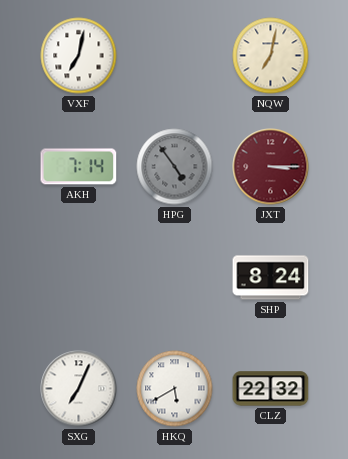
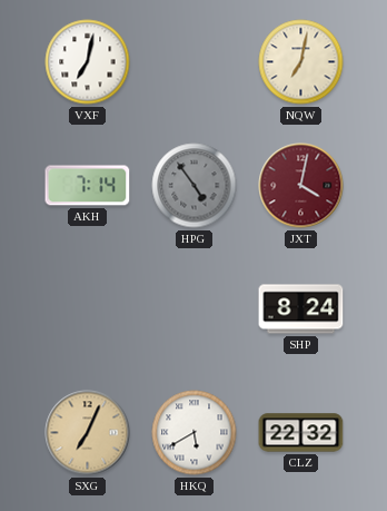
JXT: 3:15 -> 4:02
SXG dial: white -> champagne
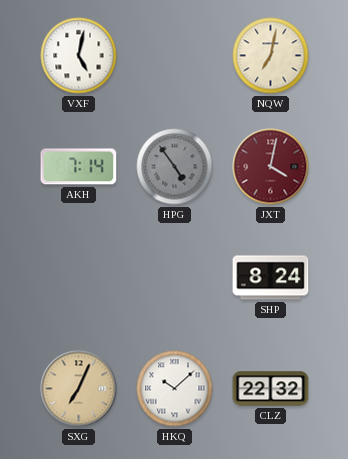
VXF: 7:02 -> 5:02
HKQ: 5:40 -> 10:08
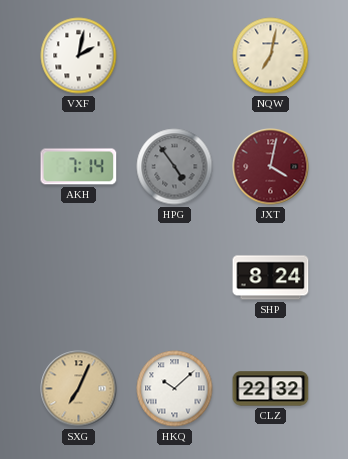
VXF: 5:02 -> 2:02
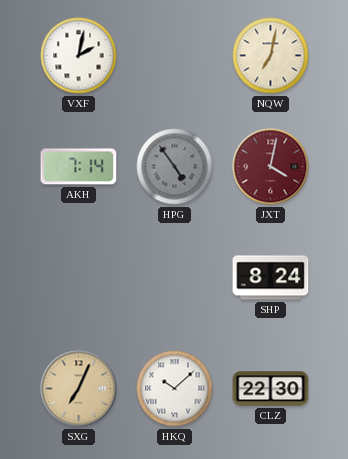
CLZ: 22:32 -> 22:30
